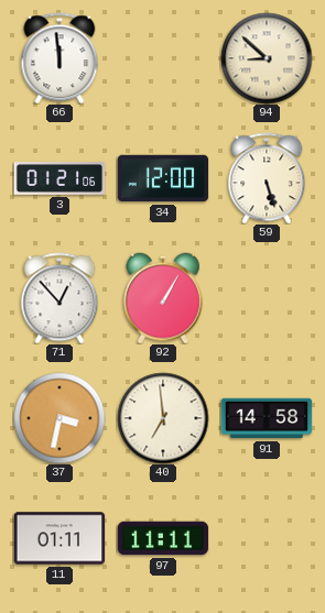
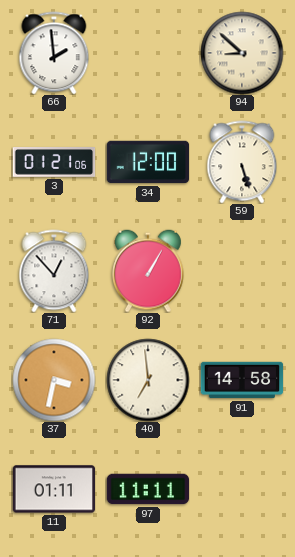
66: 11:59 -> 1:59
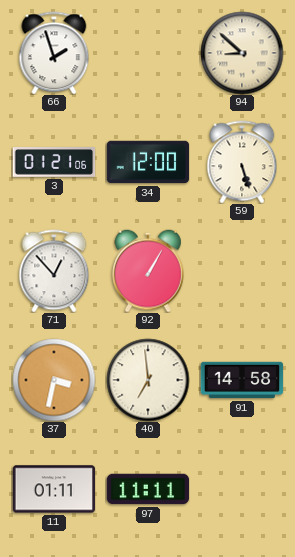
66: 1:59 -> 1:57
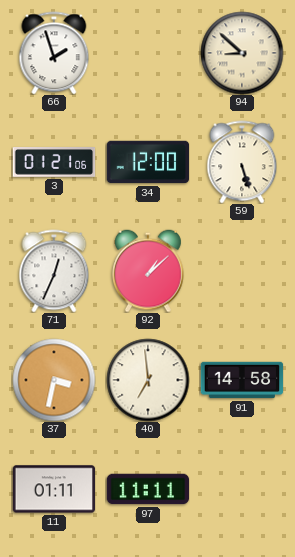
71: 12:53 -> 12:34
92: 1:05 -> 1:08
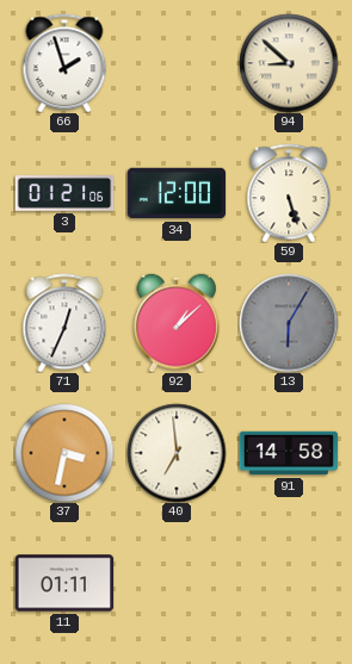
13: none -> 6:05
97: 11:11 -> none
